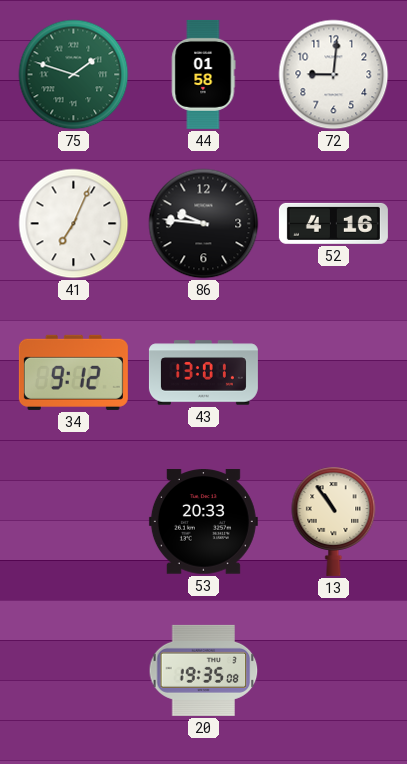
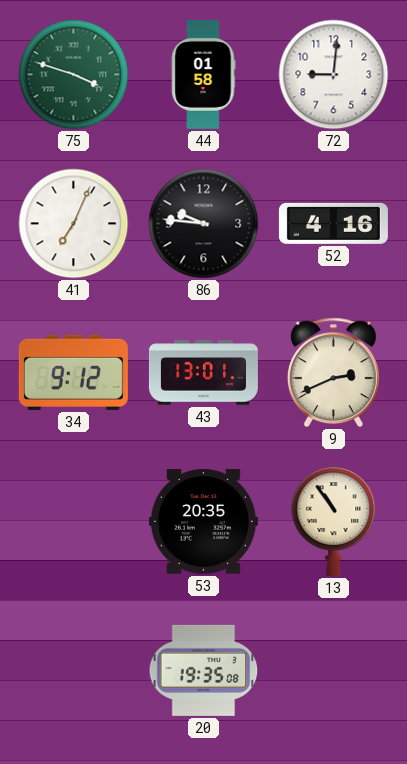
75: 1:48 -> 3:48
9: none -> 2:41
53: 20:33 -> 20:35
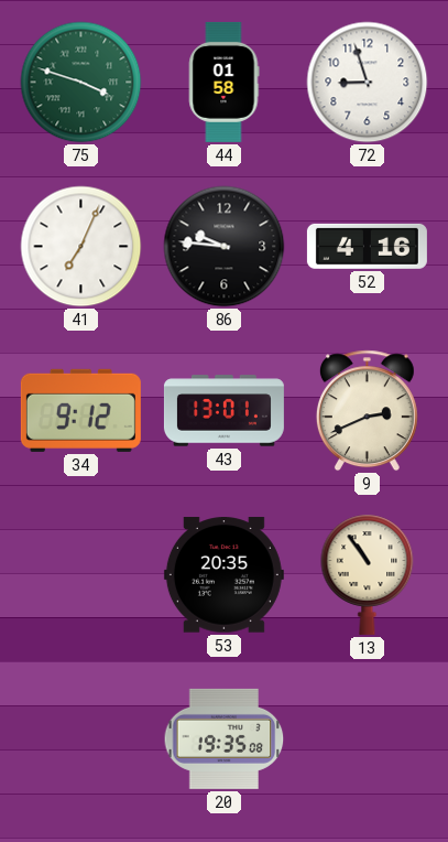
72: 9:01 -> 8:57
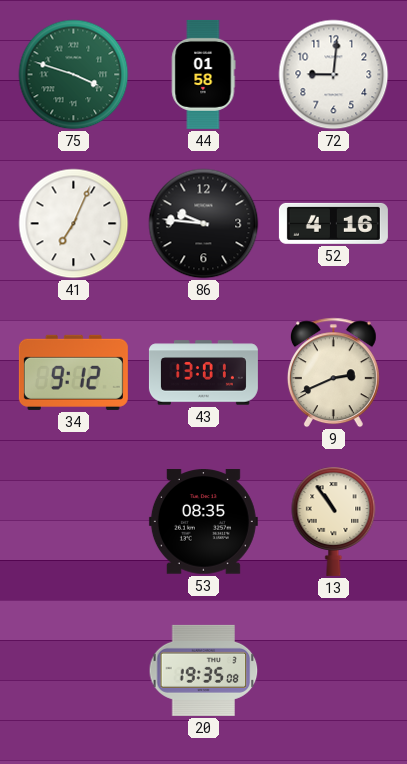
72: 8:57 -> 9:01
53: 20:35 -> 08:35
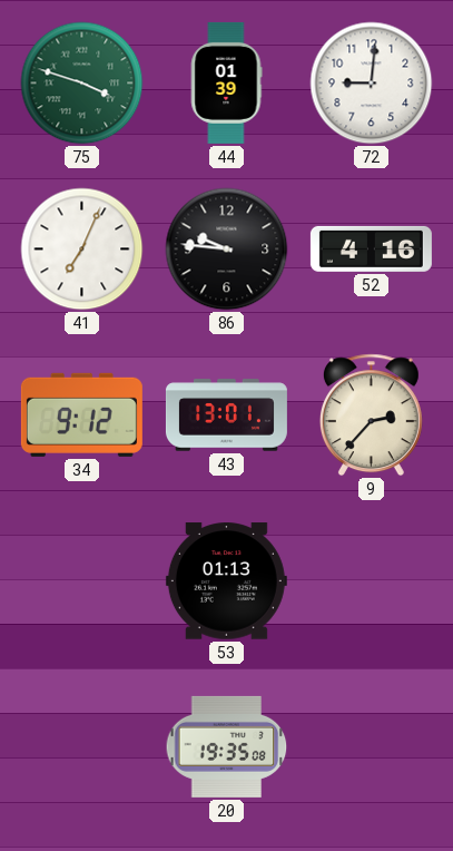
44: 01:58 -> 01:39
9: 2:41 -> 2:37
53: 08:35 -> 01:13
13: 10:54 -> none
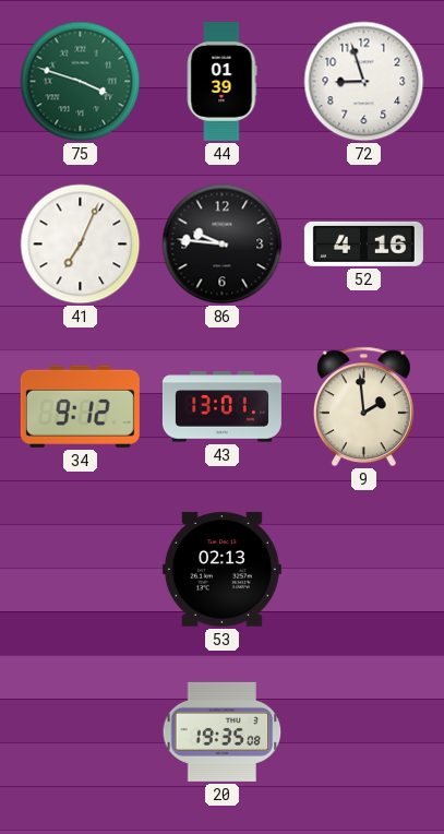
72: 9:01 -> 8:57
9: 2:37 -> 1:59
53: 01:13 -> 02:13
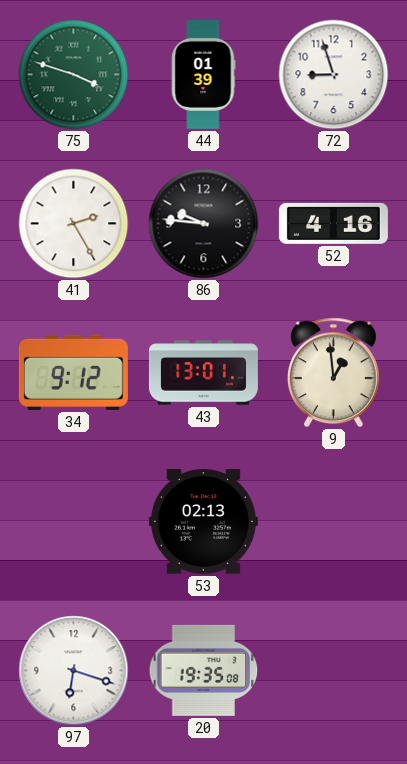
41: 7:04 -> 2:25
9: 1:59 -> 12:59
97: none -> 6:18
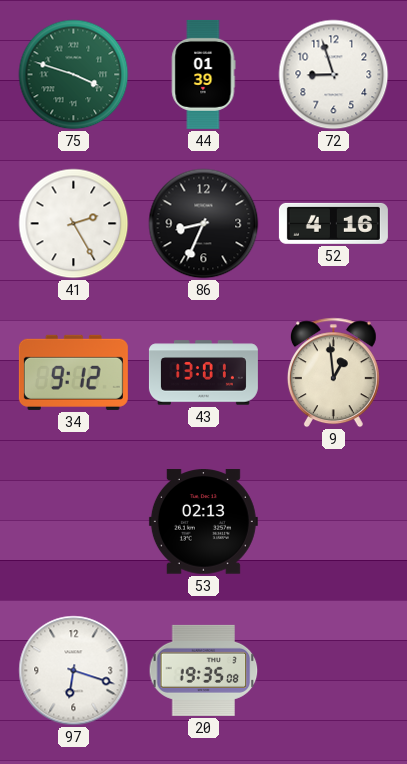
86: 9:46 -> 8:34
